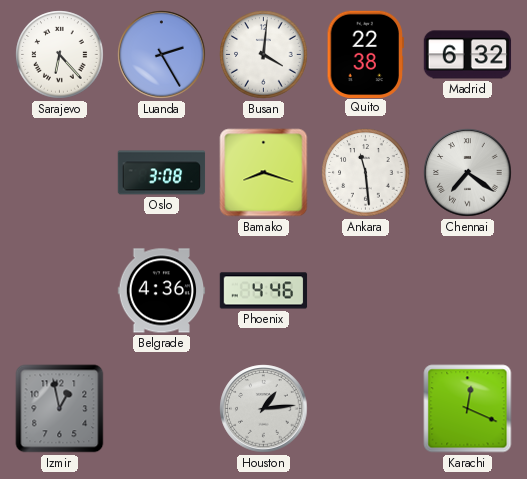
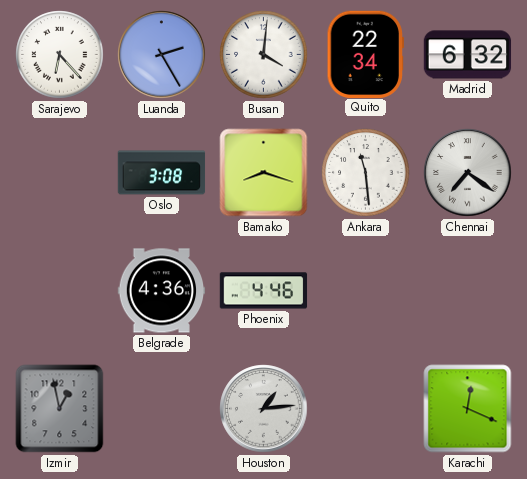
Quito: 22:38 -> 22:34
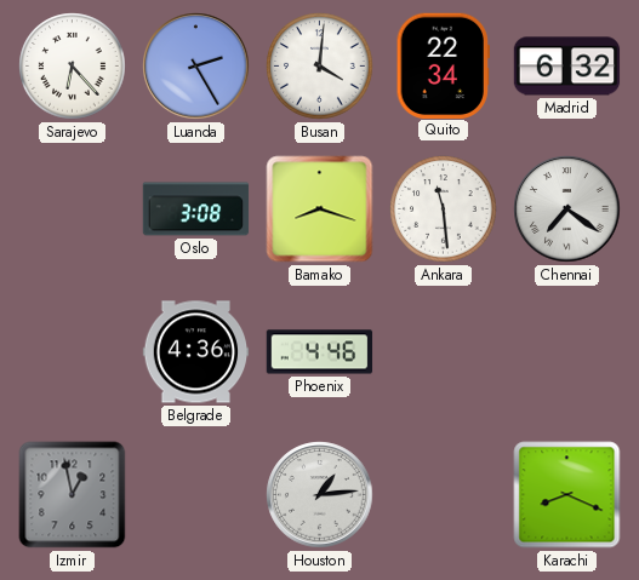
Karachi: 12:19 -> 8:19
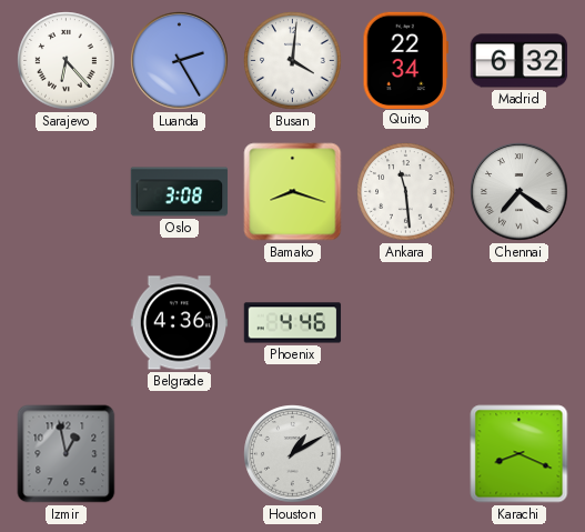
Houston: 1:14 -> 1:10
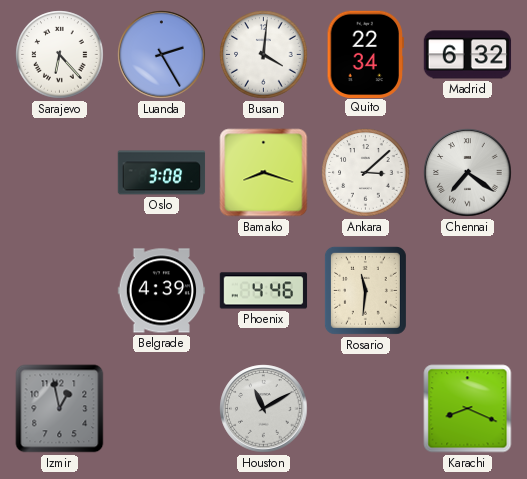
Ankara: 11:29 -> 3:08
Belgrade: 4:36 -> 4:39
Rosario: none -> 11:31
Houston: 1:10 -> 11:10
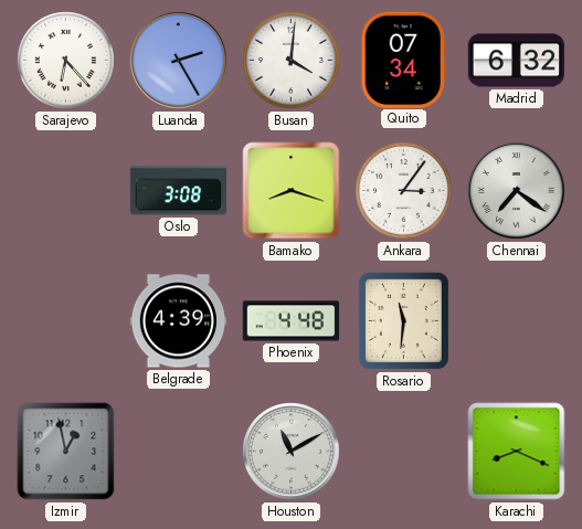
Quito: 22:34 -> 07:34
Ankara: 3:08 -> 3:06
Phoenix: 4:46 -> 4:48
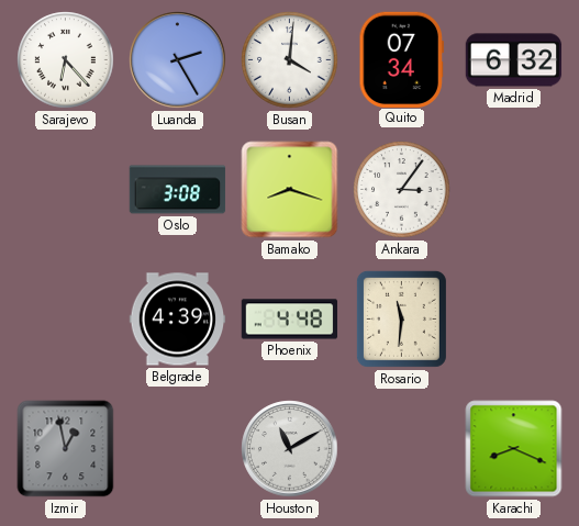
Chennai: 7:21 -> none
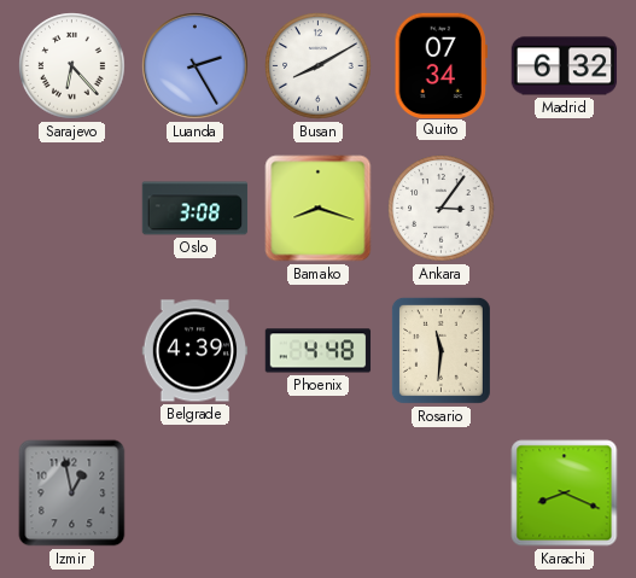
Busan: 4:01 -> 8:10
Houston: 11:10 -> none
